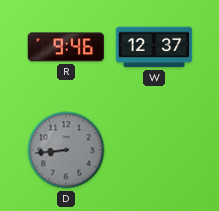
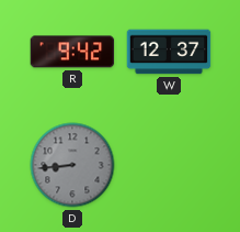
R: 9:46 -> 9:42
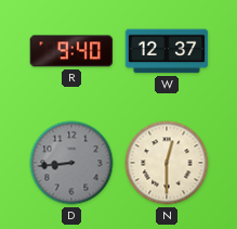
R: 9:42 -> 9:40
N: none -> 12:30
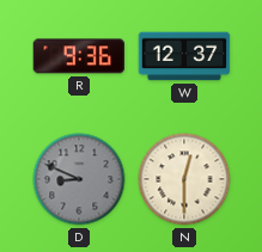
R: 9:40 -> 9:36
D: 8:44 -> 8:49
